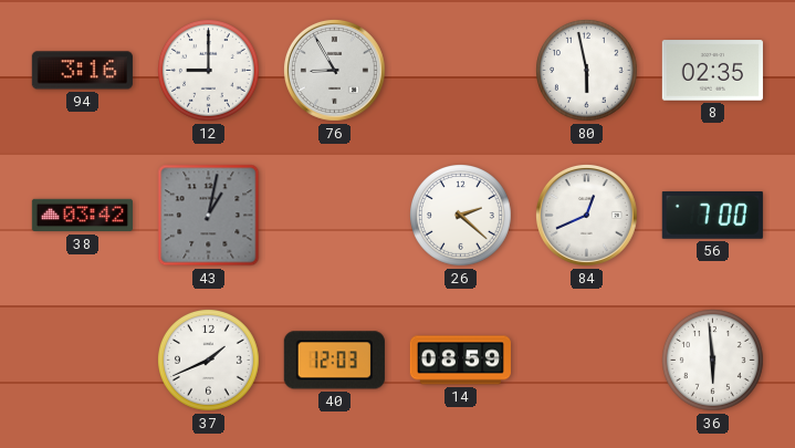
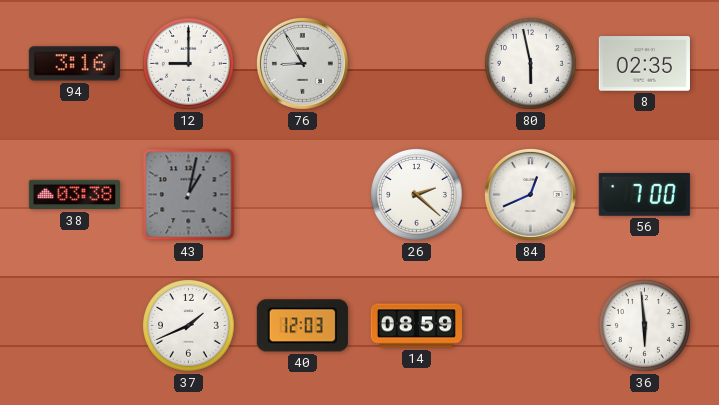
38: 03:42 -> 03:38
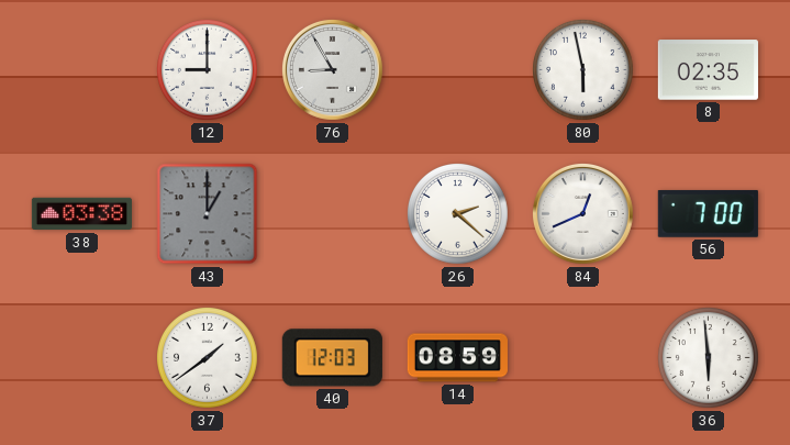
94: 3:16 -> none
43: 1:02 -> 1:00
37: 1:41 -> 1:39
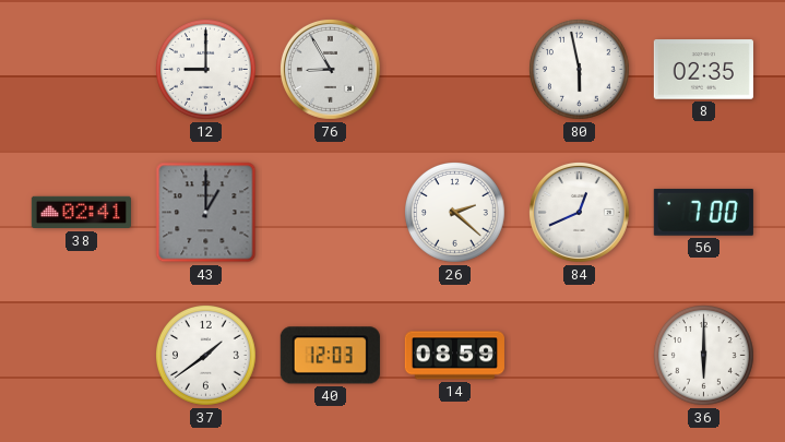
38: 03:38 -> 02:41
36: 5:59 -> 6:00
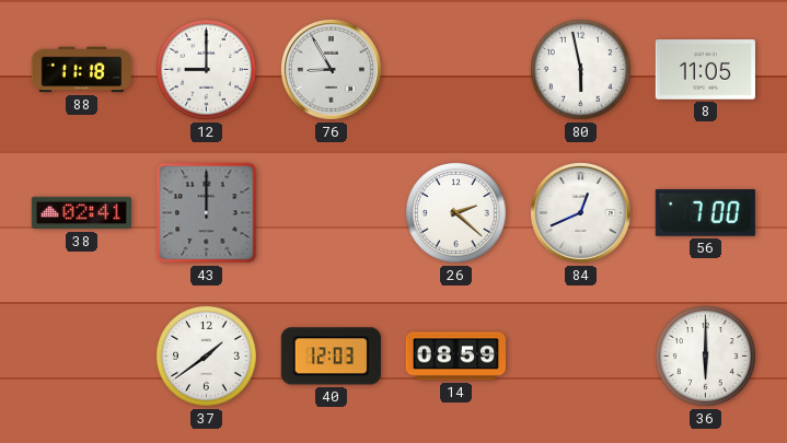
88: none -> 11:18
8: 02:35 -> 11:05
43: 1:00 -> 12:00
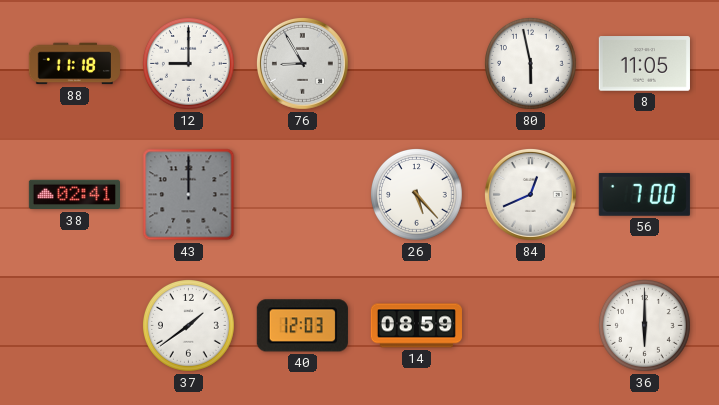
26: 2:22 -> 5:23
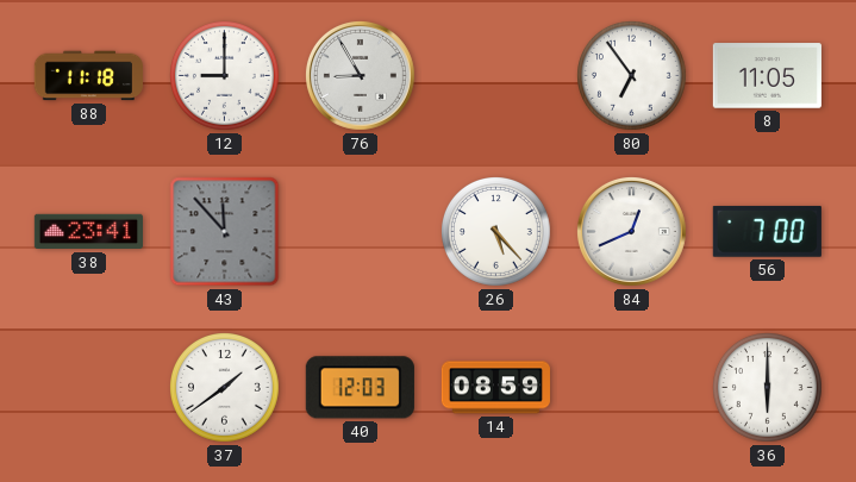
80: 5:58 -> 6:54
38: 02:41 -> 23:41
43: 12:00 -> 11:53
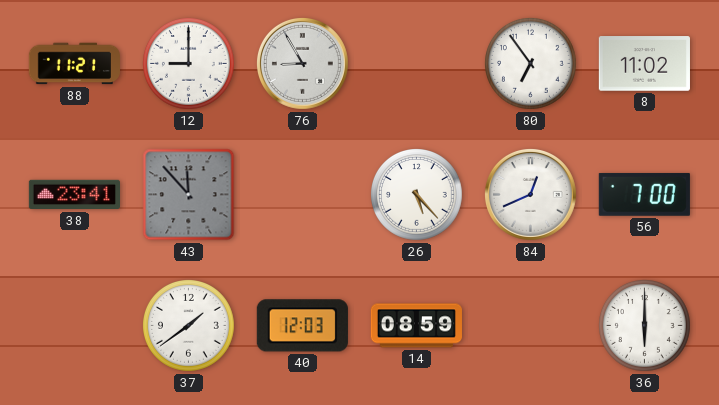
88: 11:18 -> 11:21
8: 11:05 -> 11:02
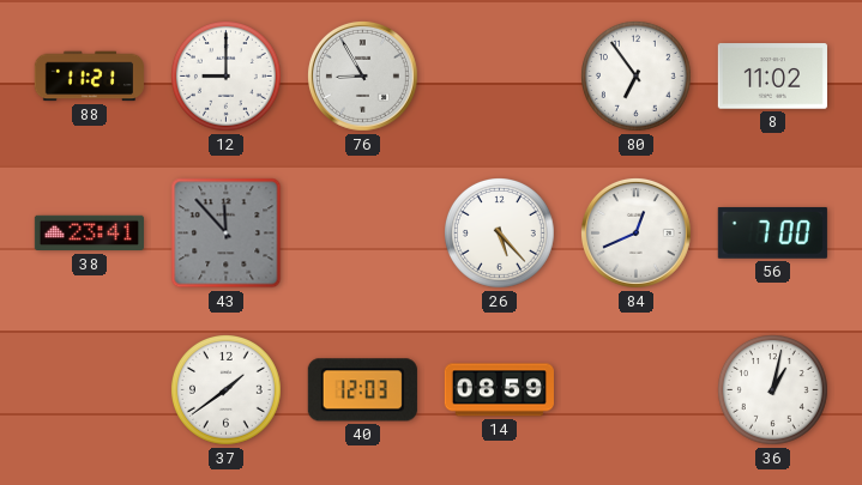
36: 6:00 -> 1:02
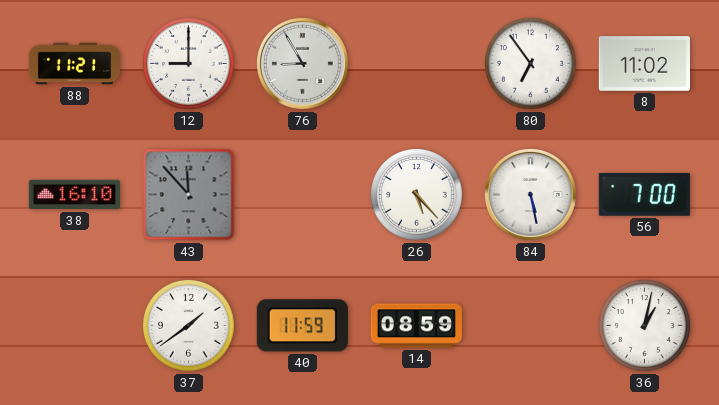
38: 23:41 -> 16:10
84: 12:41 -> 5:28
40: 12:03 -> 11:59
